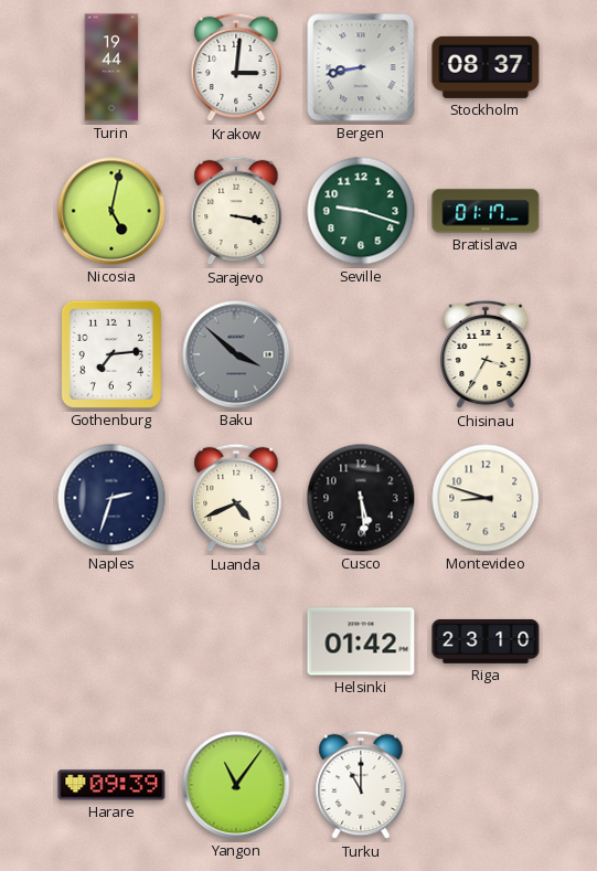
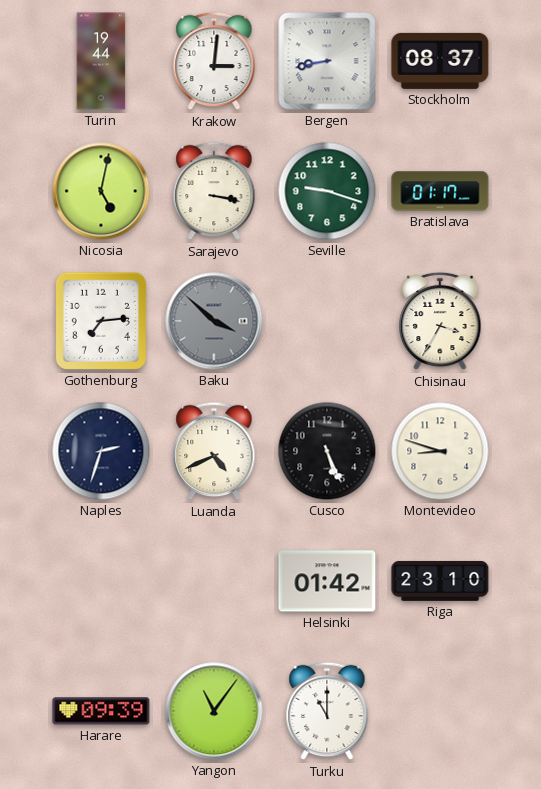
Cusco: 5:29 -> 5:26
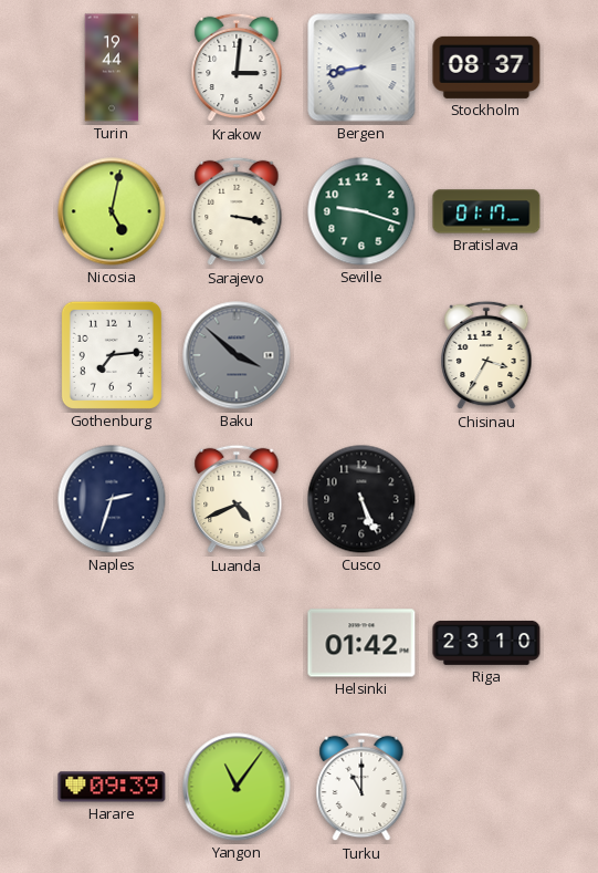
Montevideo: 8:48 -> none
